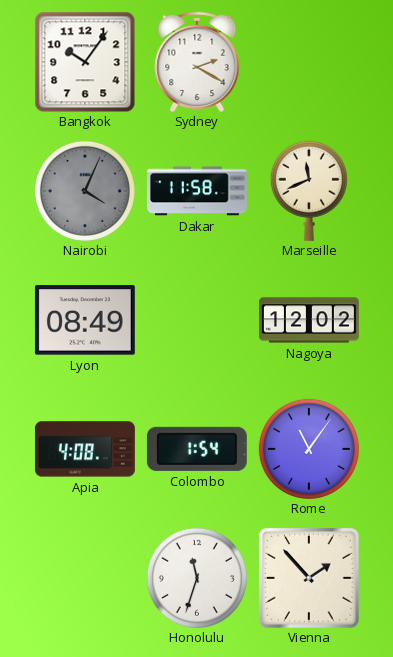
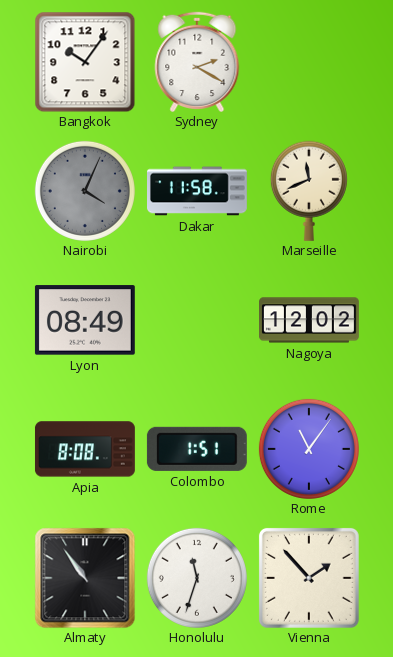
Apia: 4:08 -> 8:08
Colombo: 1:54 -> 1:51
Almaty: none -> 10:54
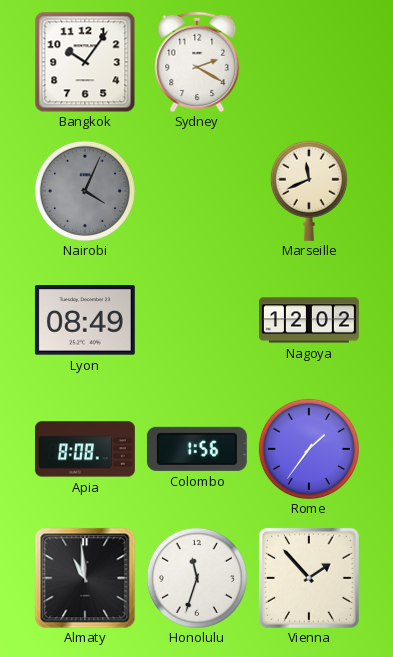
Dakar: 11:58 -> none
Colombo: 1:51 -> 1:56
Rome: 11:06 -> 1:36
Almaty: 10:54 -> 10:59
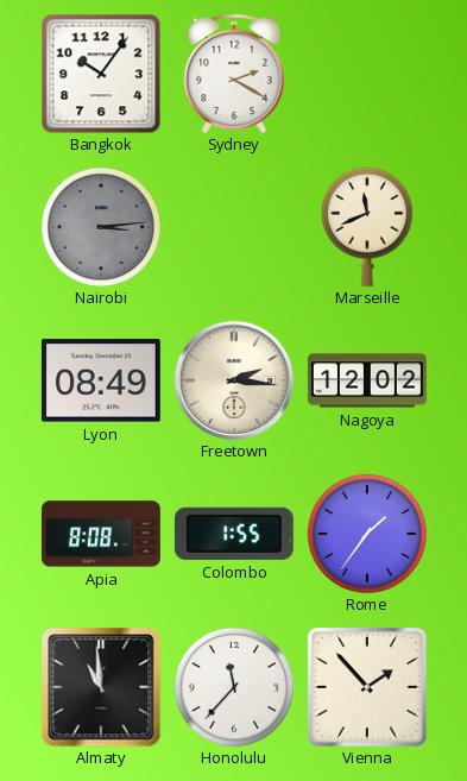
Nairobi: 4:04 -> 3:14
Freetown: none -> 2:16
Colombo: 1:56 -> 1:55
Honolulu: 11:33 -> 11:37
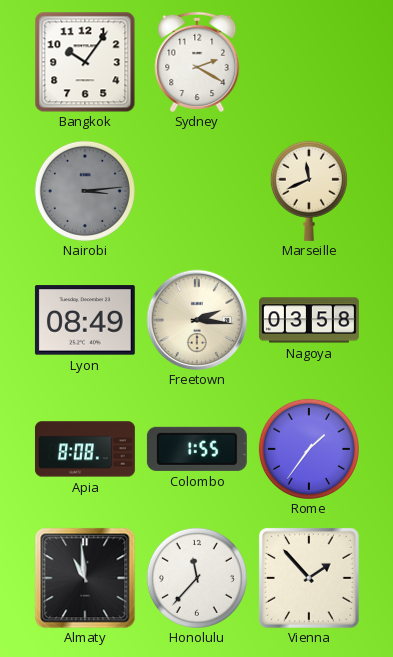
Nagoya: 12:02 -> 03:58
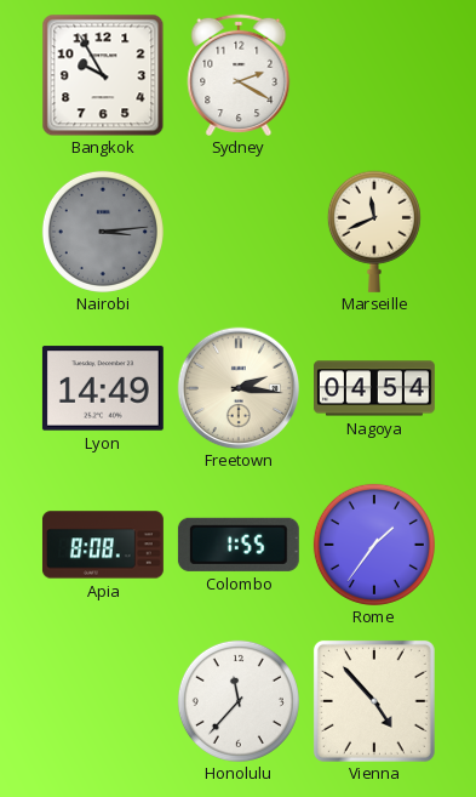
Bangkok: 10:06 -> 9:55
Lyon: 08:49 -> 14:49
Nagoya: 03:58 -> 04:54
Almaty: 10:59 -> none
Vienna: 1:53 -> 4:53
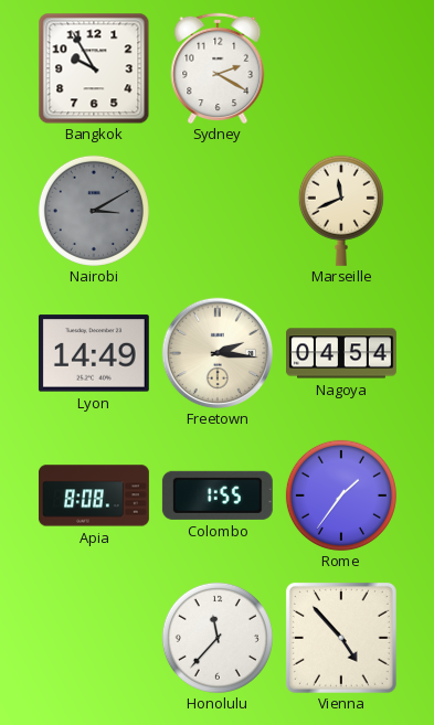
Nairobi: 3:14 -> 3:10
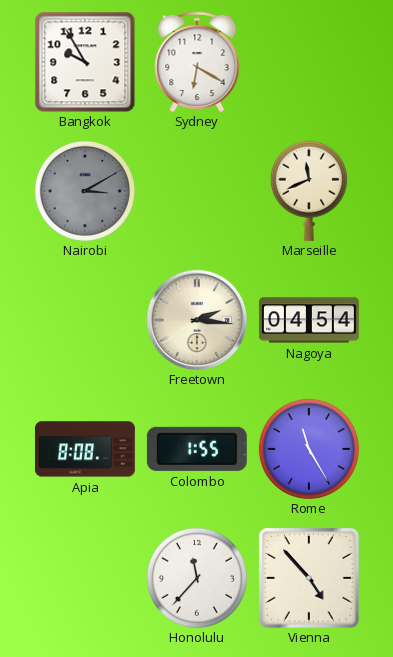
Sydney: 2:20 -> 6:20
Lyon: 14:49 -> none
Rome: 1:36 -> 11:25
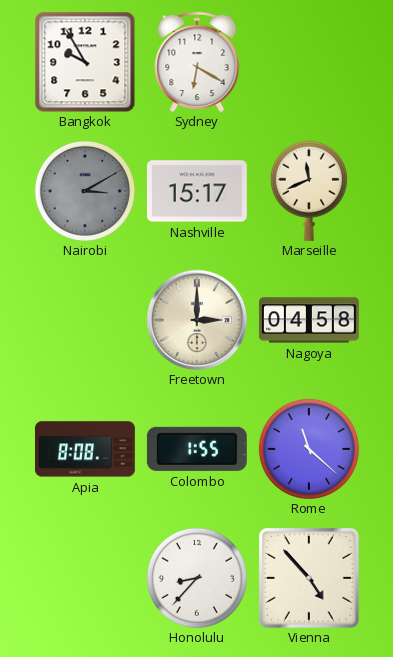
Nashville: none -> 15:17
Freetown: 2:16 -> 3:00
Nagoya: 04:54 -> 04:58
Rome: 11:25 -> 11:22
Honolulu: 11:37 -> 8:37
